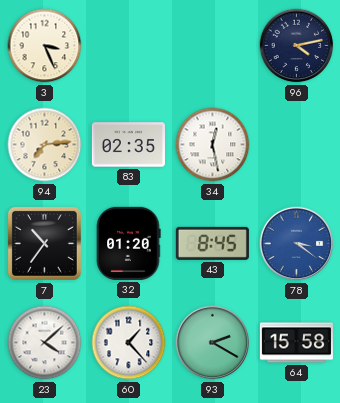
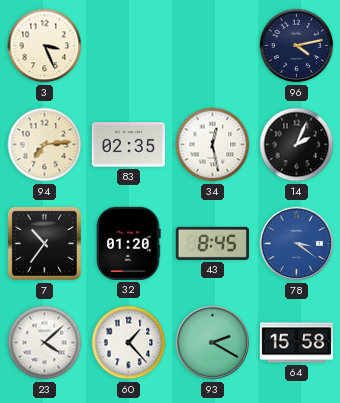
14: none -> 2:04
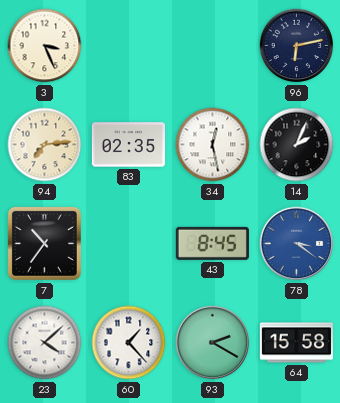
96: 4:13 -> 6:13
32: 01:20 -> none
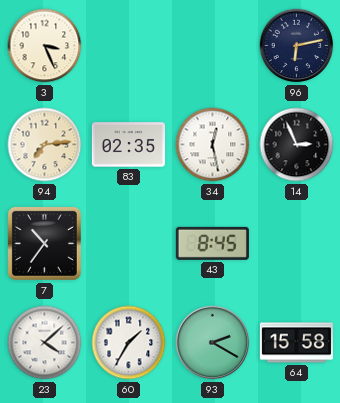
14: 2:04 -> 2:56
78: 3:21 -> none
60: 1:23 -> 1:35
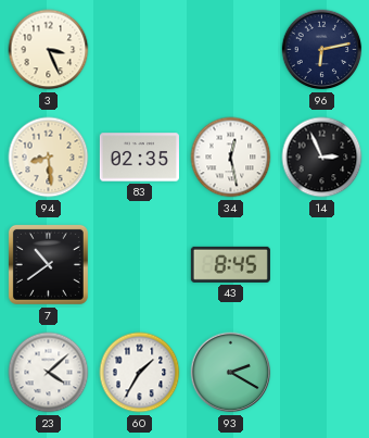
94: 7:14 -> 8:29
7: 10:36 -> 10:39
64: 15:58 -> none
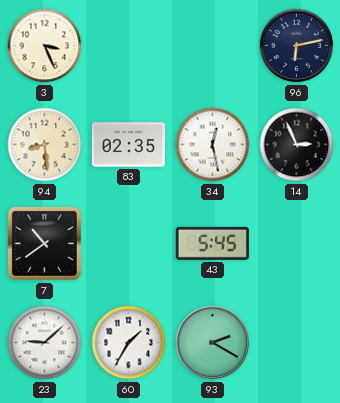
43: 8:45 -> 5:45
23: 4:08 -> 9:08
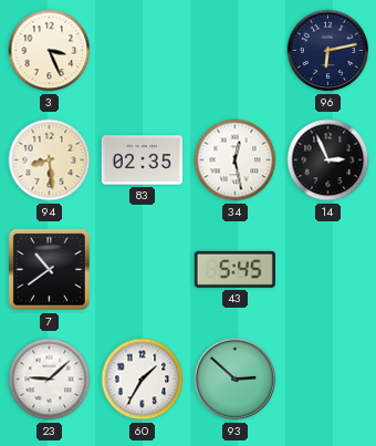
93: 2:20 -> 2:52
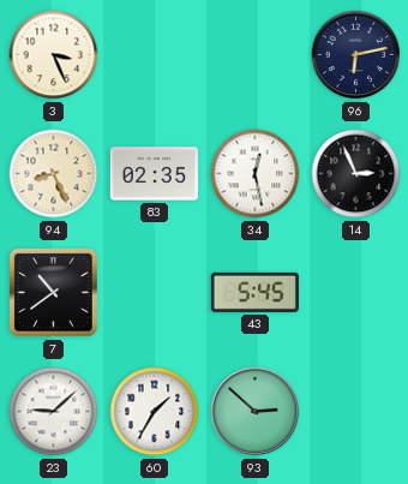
94: 8:29 -> 8:26
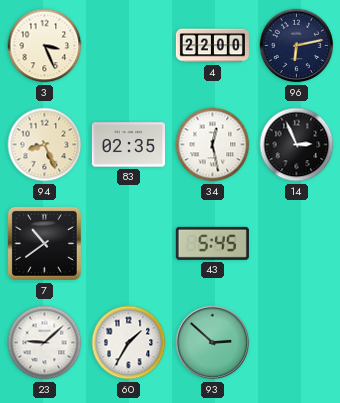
4: none -> 22:00
